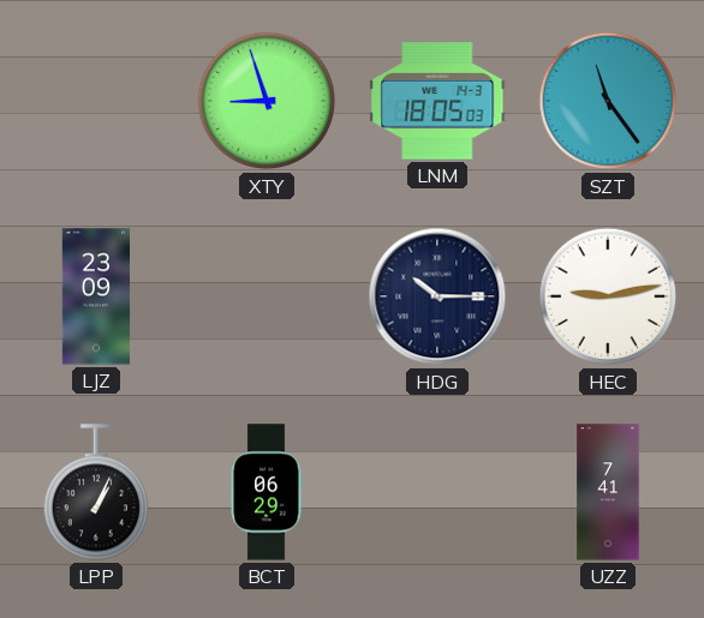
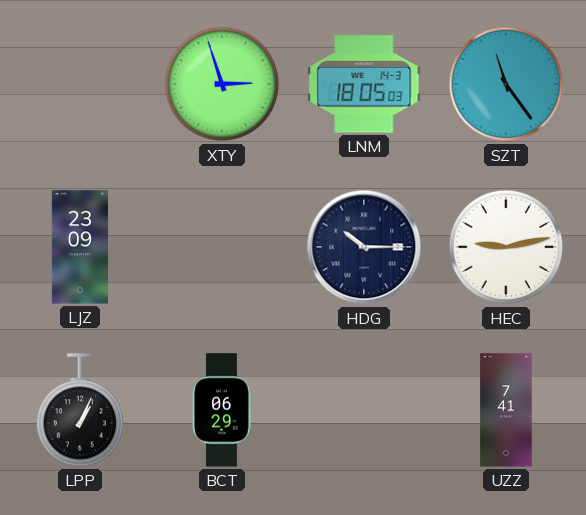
XTY: 8:57 -> 2:57
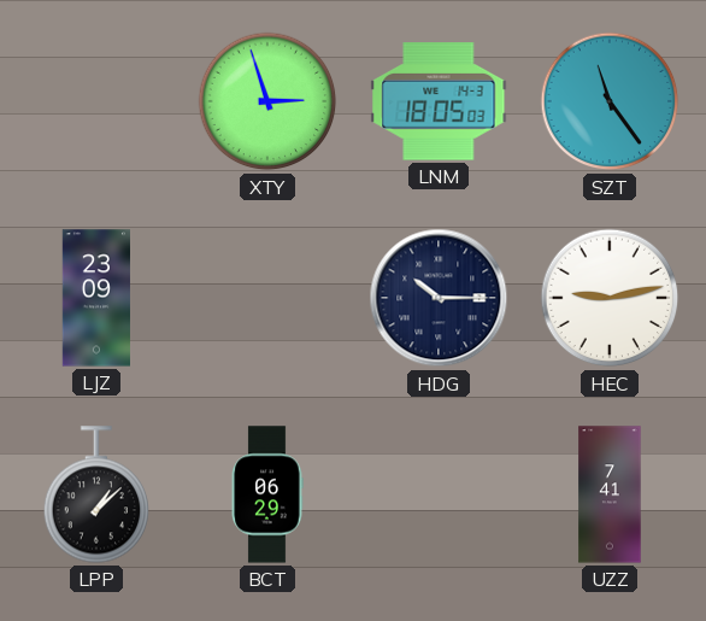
LPP: 1:04 -> 1:08
